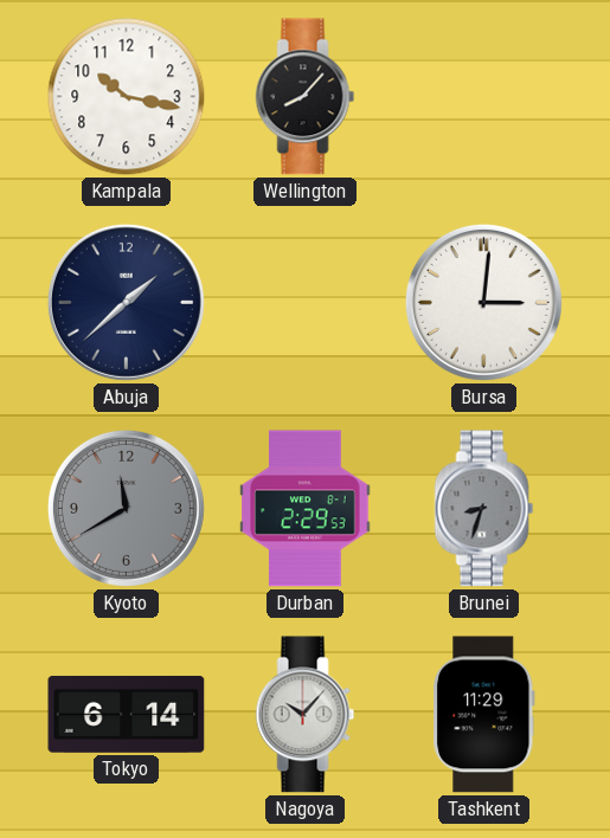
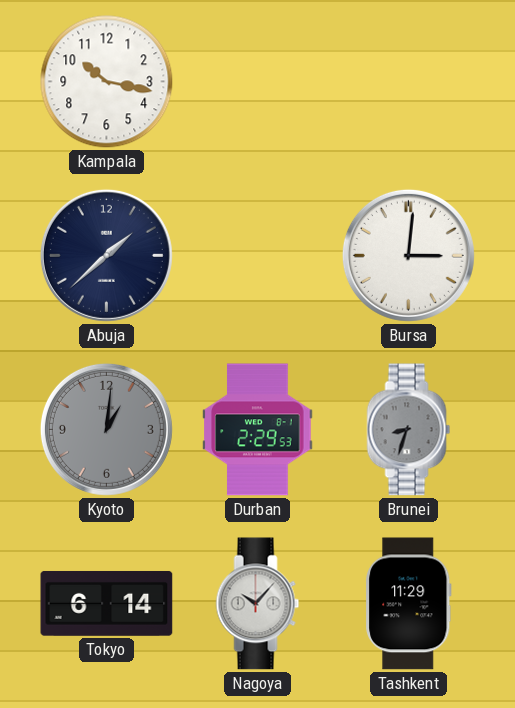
Wellington: 8:07 -> none
Kyoto: 11:40 -> 1:01
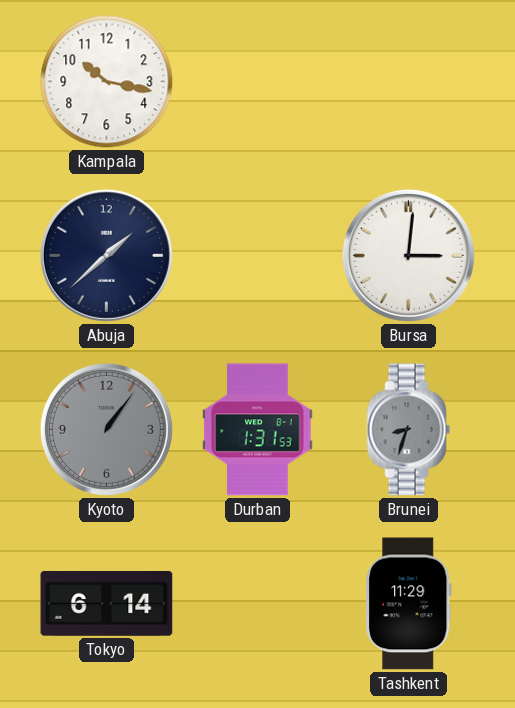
Kyoto: 1:01 -> 1:06
Durban: 2:29 -> 1:31
Nagoya: 10:07 -> none
